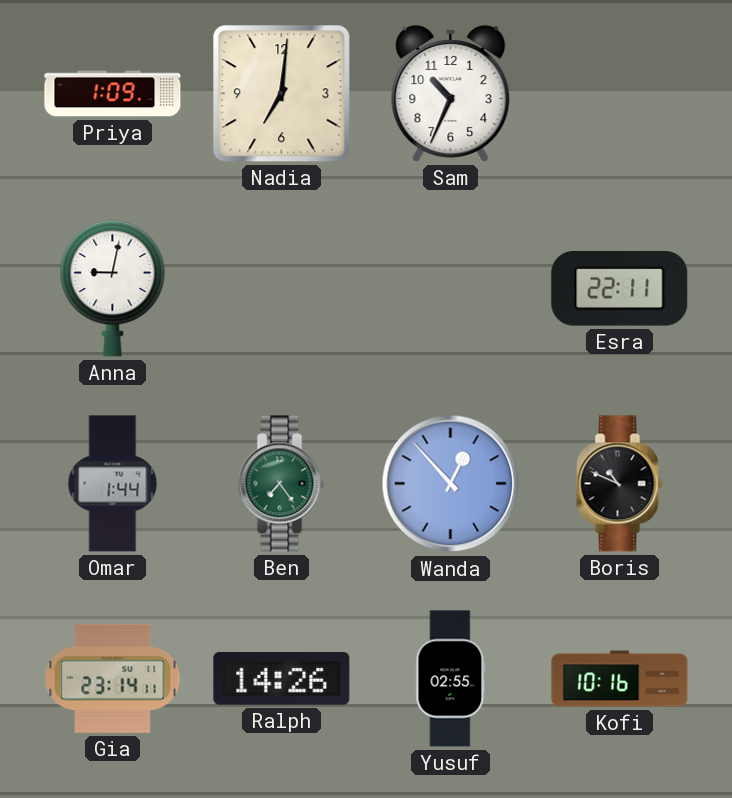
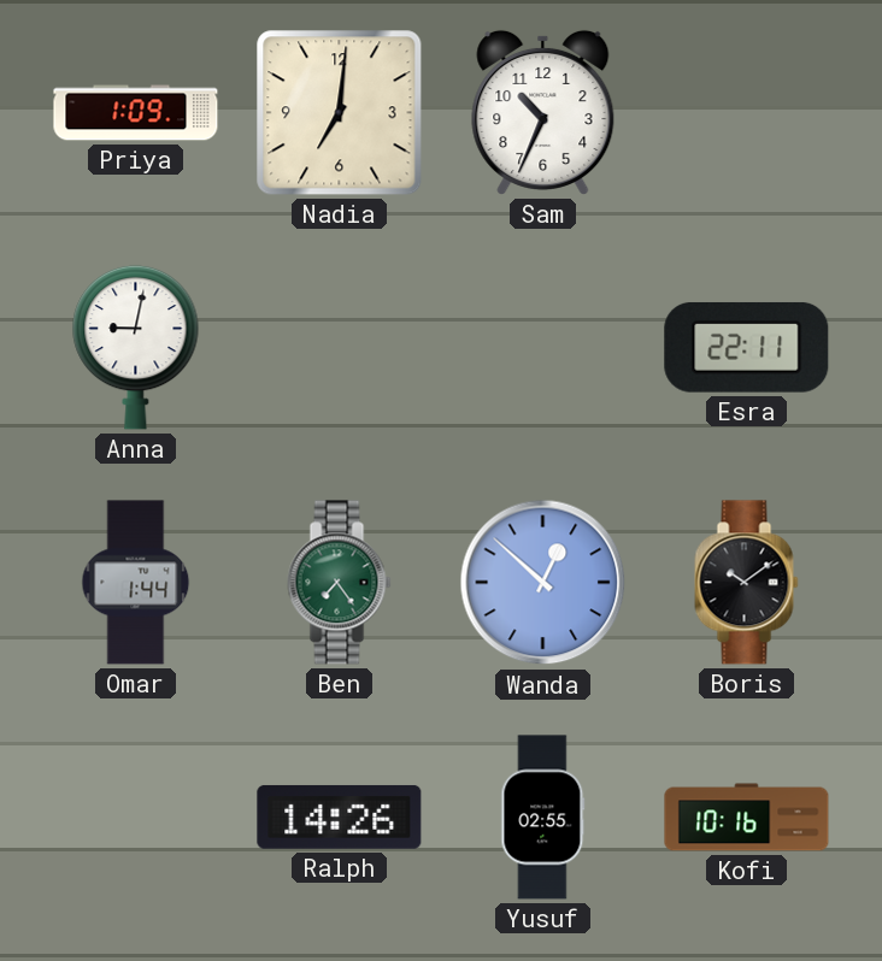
Wanda: 12:53 -> 12:52
Boris: 10:49 -> 10:09
Gia: 23:14 -> none
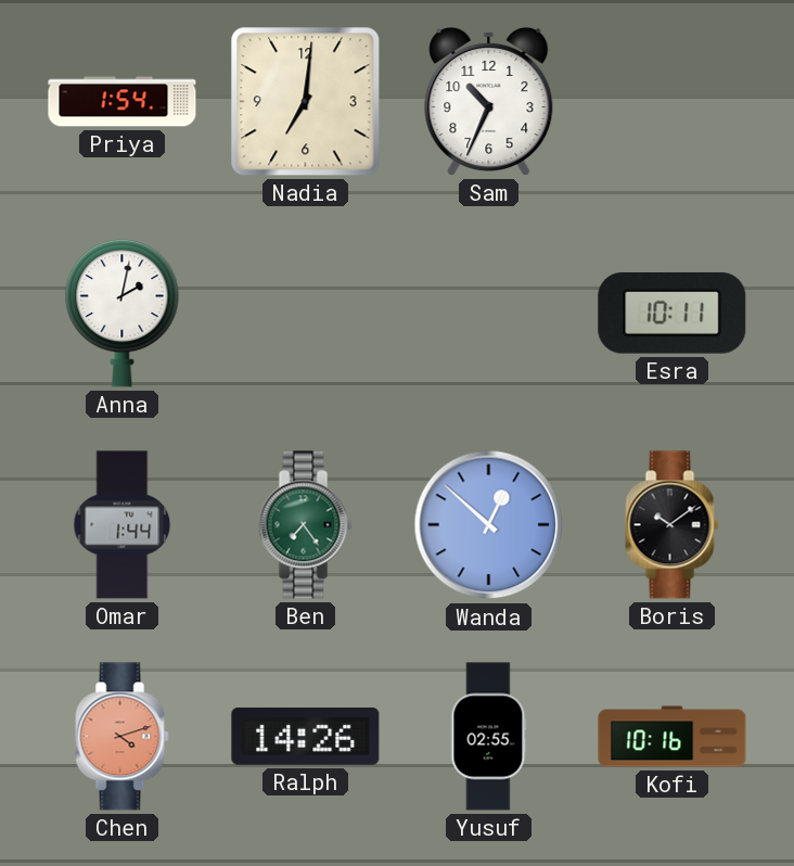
Priya: 1:09 -> 1:54
Anna: 9:02 -> 2:02
Esra: 22:11 -> 10:11
Chen: none -> 4:12
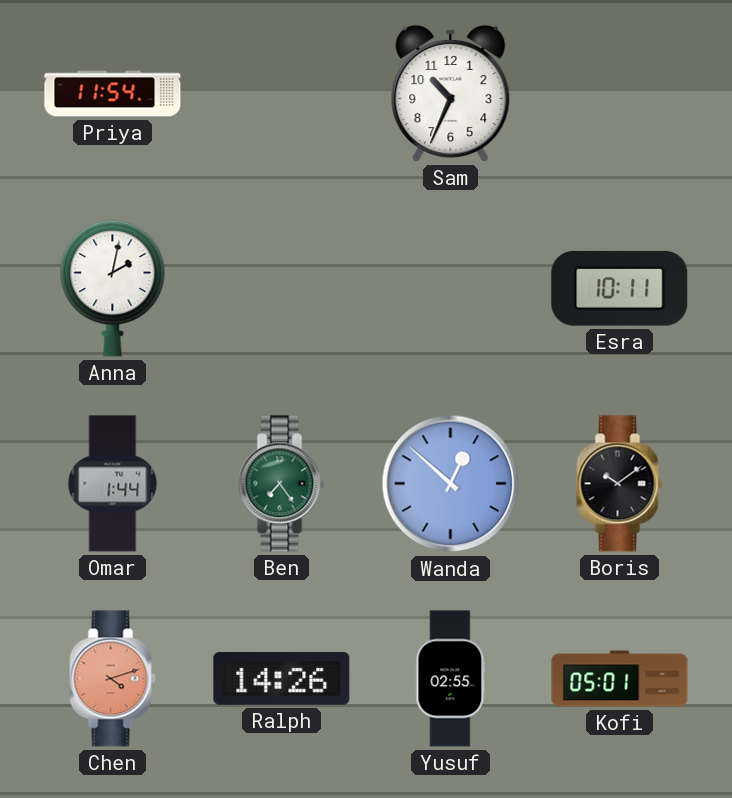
Priya: 1:54 -> 11:54
Nadia: 7:01 -> none
Kofi: 10:16 -> 05:01
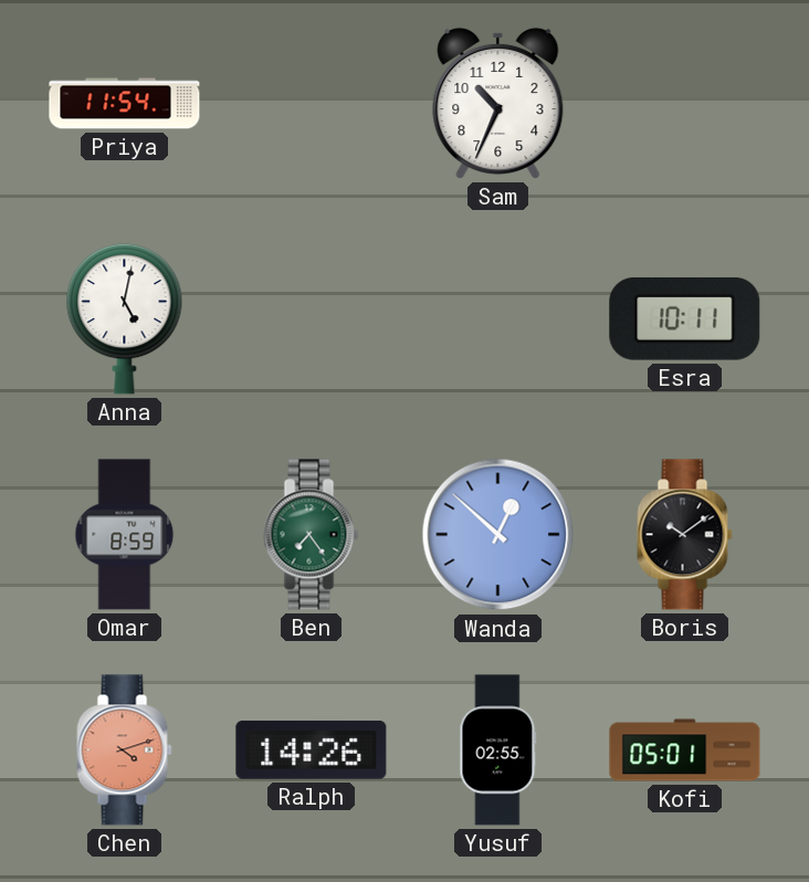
Anna: 2:02 -> 5:02
Omar: 1:44 -> 8:59
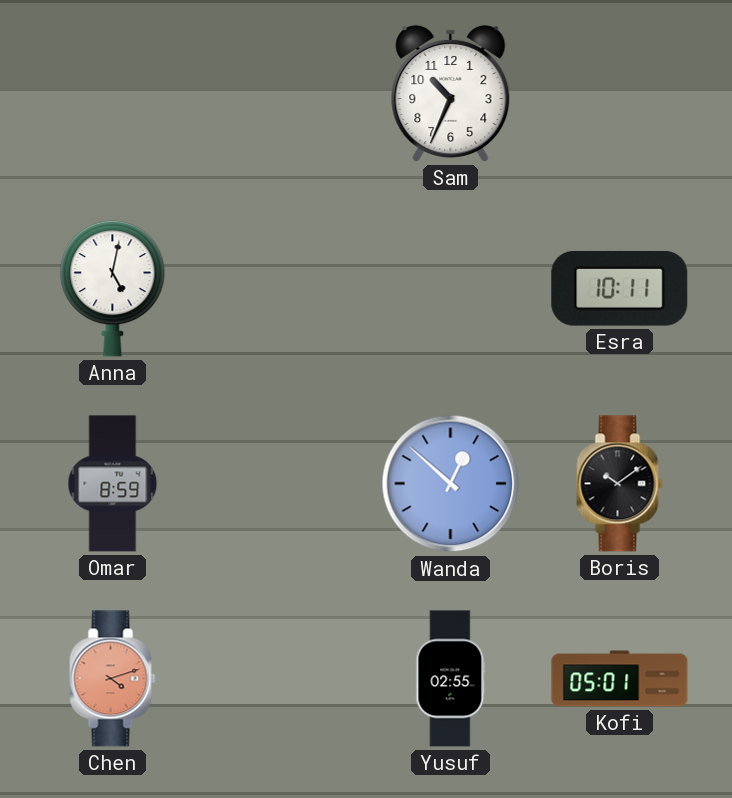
Priya: 11:54 -> none
Ben: 7:24 -> none
Ralph: 14:26 -> none
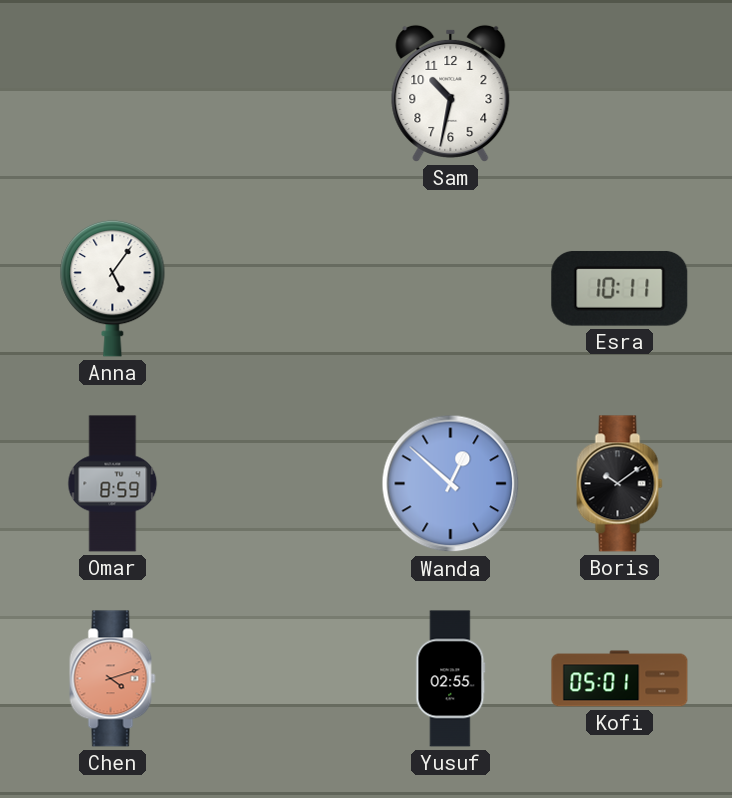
Sam: 10:34 -> 10:32
Anna: 5:02 -> 5:06
